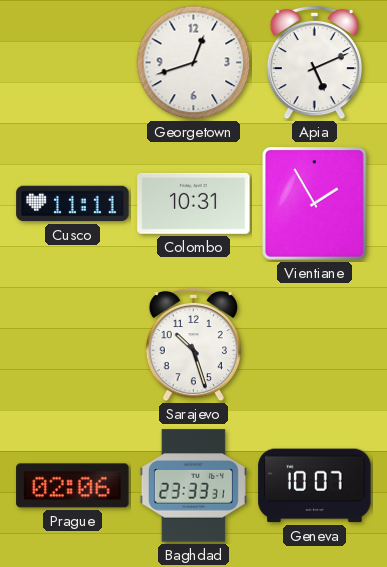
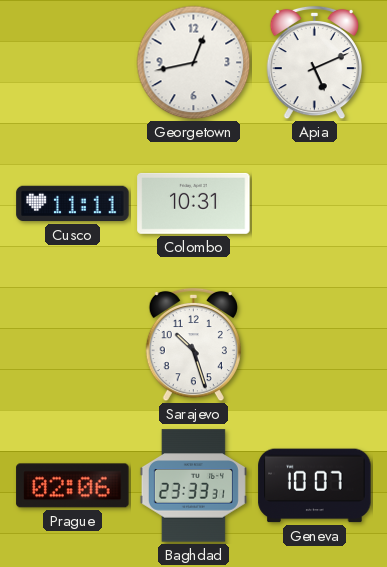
Georgetown: 12:42 -> 12:43
Vientiane: 1:55 -> none
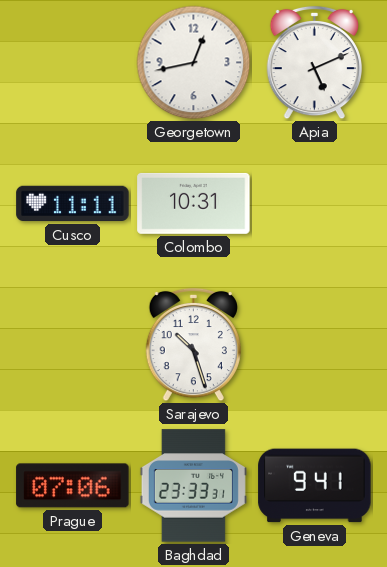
Prague: 02:06 -> 07:06
Geneva: 10:07 -> 9:41
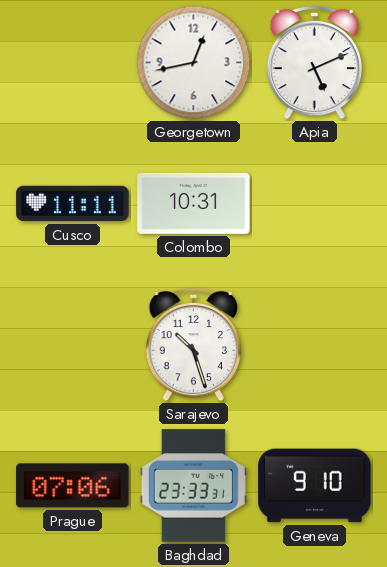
Geneva: 9:41 -> 9:10
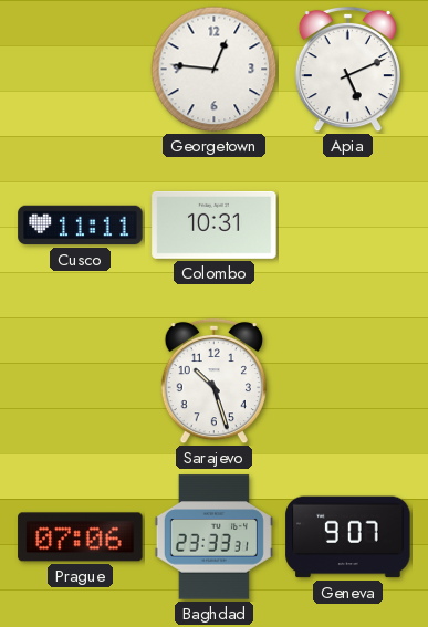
Georgetown: 12:43 -> 12:46
Geneva: 9:10 -> 9:07
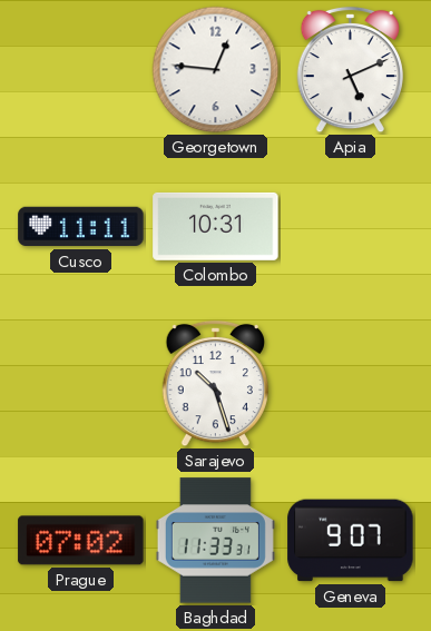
Prague: 07:06 -> 07:02
Baghdad: 23:33 -> 11:33
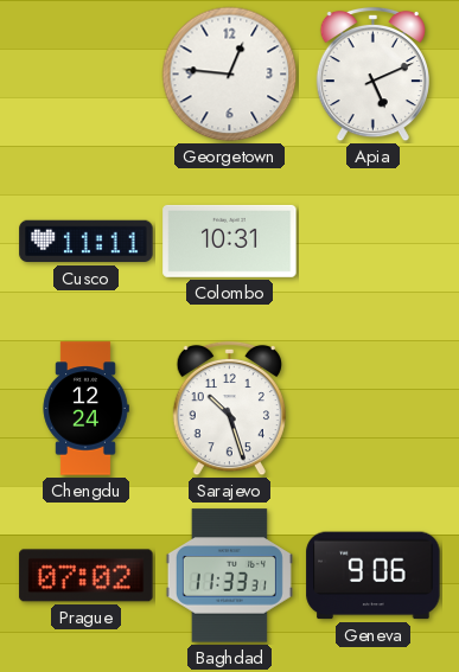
Chengdu: none -> 12:24
Geneva: 9:07 -> 9:06
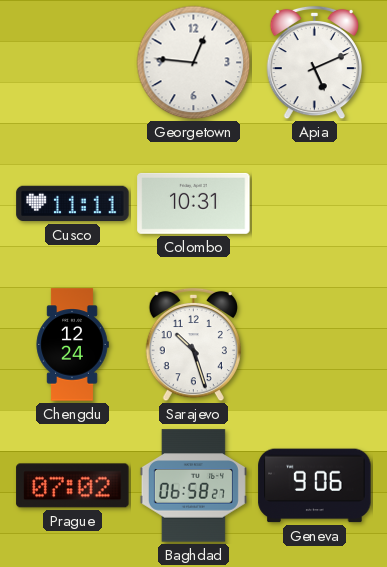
Baghdad: 11:33 -> 06:58
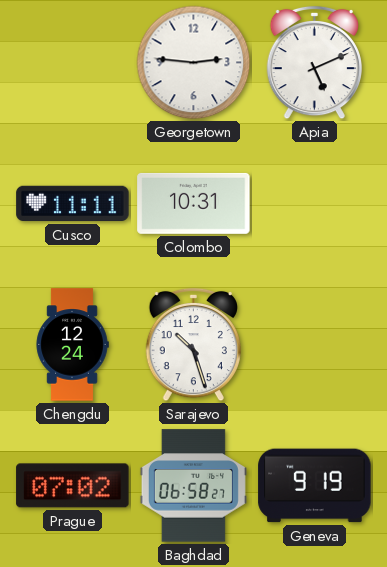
Georgetown: 12:46 -> 2:46
Geneva: 9:06 -> 9:19
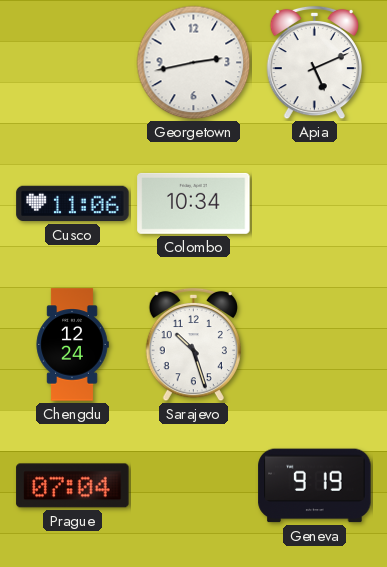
Georgetown: 2:46 -> 2:43
Cusco: 11:11 -> 11:06
Colombo: 10:31 -> 10:34
Prague: 07:02 -> 07:04
Baghdad: 06:58 -> none
